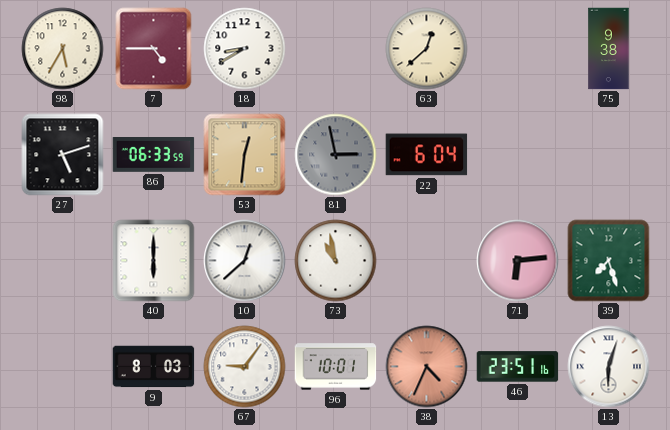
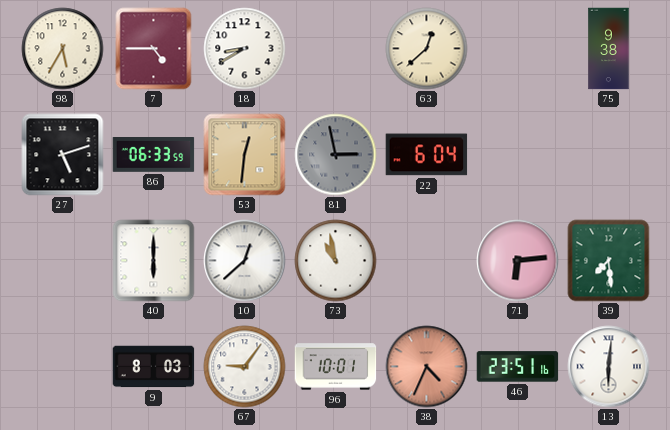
39: 7:27 -> 7:29
13: 6:03 -> 6:01
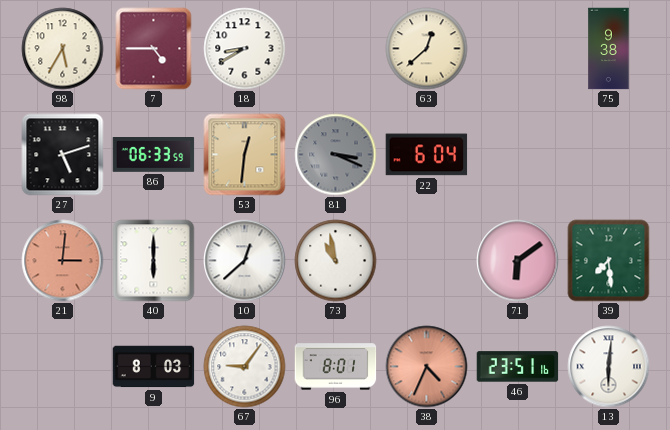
81: 2:58 -> 3:19
21: none -> 3:01
71: 6:14 -> 6:09
96: 10:01 -> 8:01
